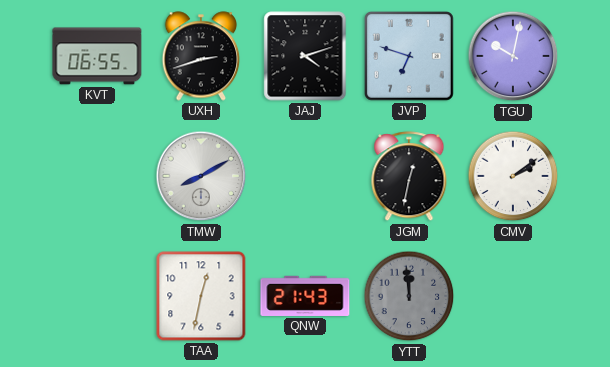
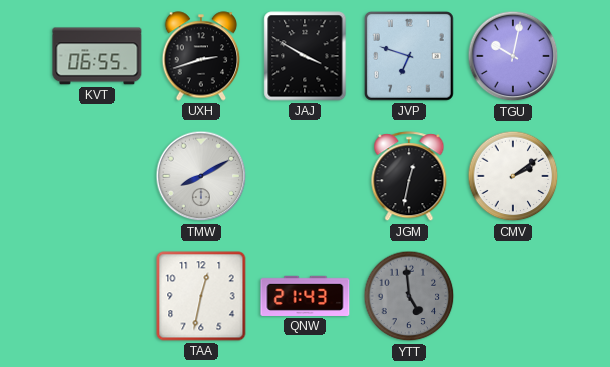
JAJ: 4:12 -> 3:50
YTT: 11:59 -> 4:59
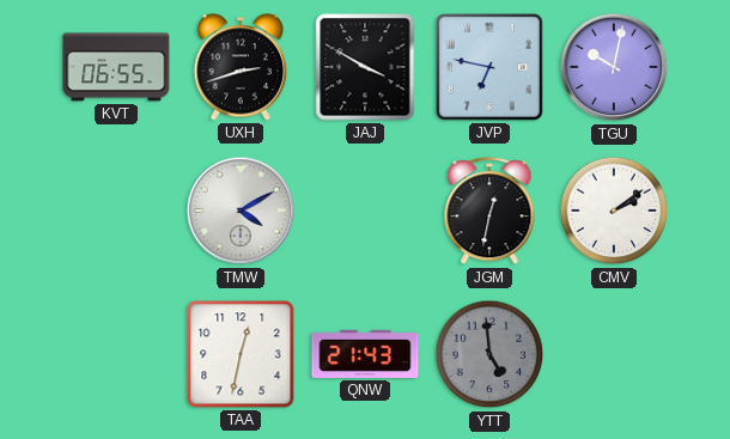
JVP: 6:48 -> 6:47
TMW: 8:10 -> 4:10
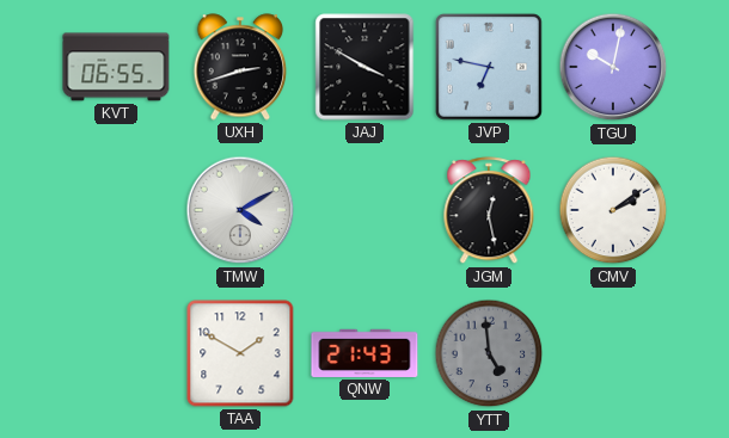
JGM: 12:32 -> 12:28
TAA: 12:32 -> 1:50
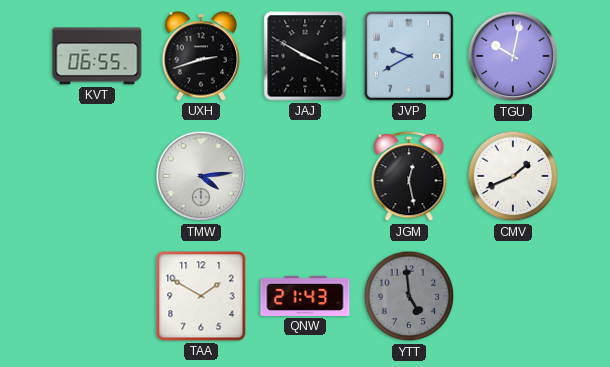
JVP: 6:47 -> 9:40
TMW: 4:10 -> 4:14
CMV: 2:09 -> 1:41
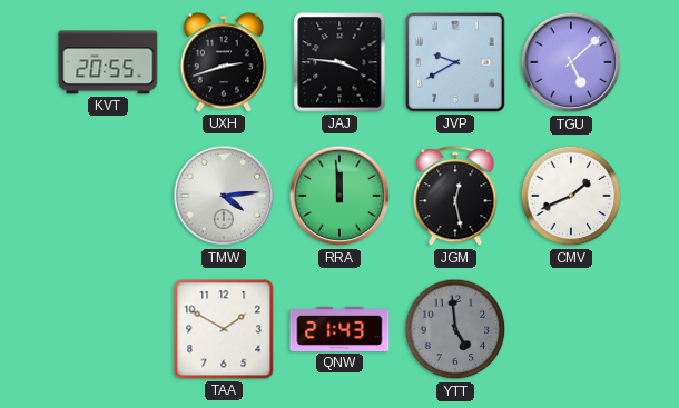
KVT: 06:55 -> 20:55
JAJ: 3:50 -> 3:46
TGU: 10:02 -> 5:08
RRA: none -> 11:59
